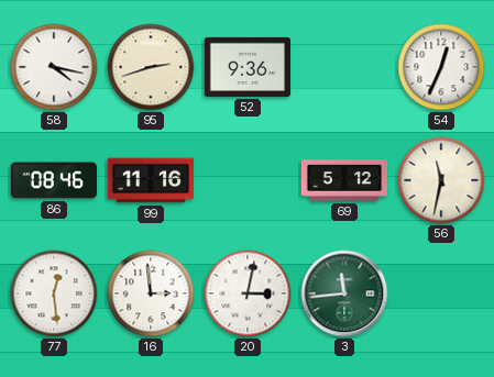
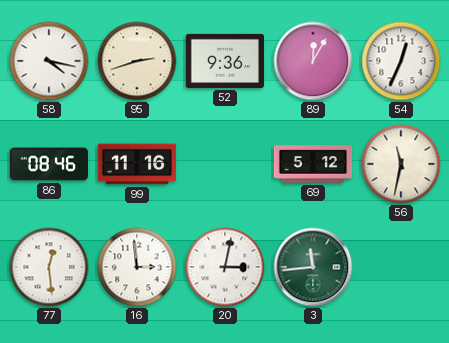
89: none -> 12:05
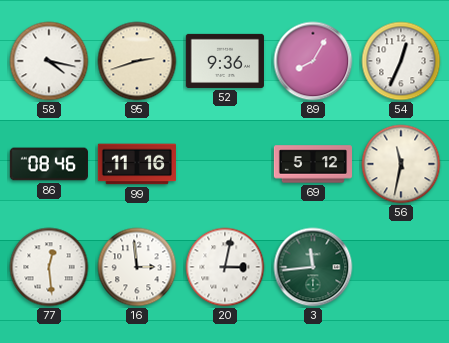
89: 12:05 -> 8:05
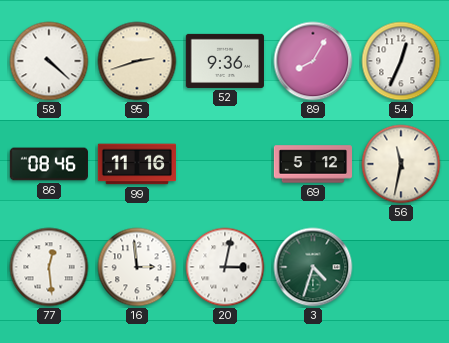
58: 4:17 -> 4:22
3: 11:44 -> 4:33
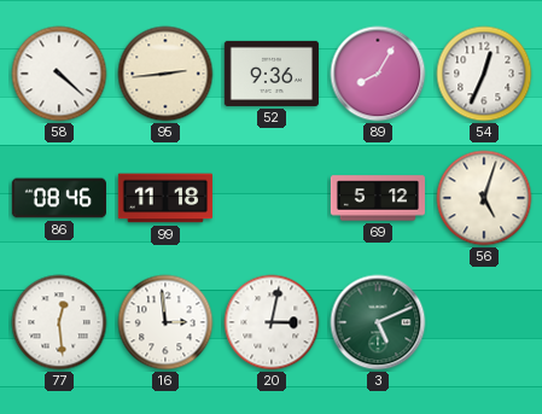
95: 2:42 -> 2:44
99: 11:16 -> 11:18
56: 11:32 -> 5:03
3: 4:33 -> 5:11
